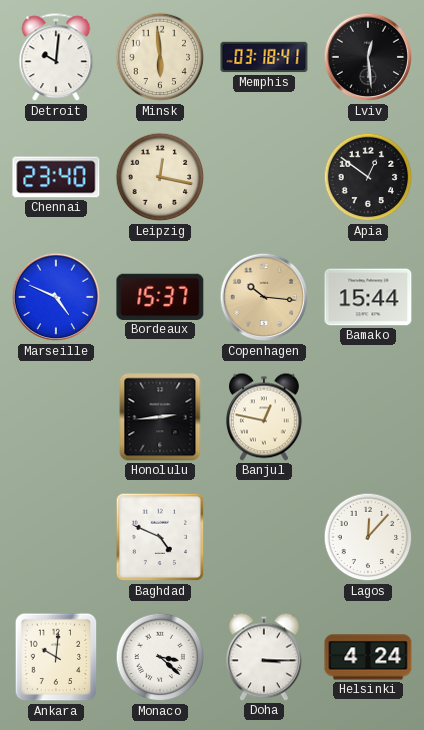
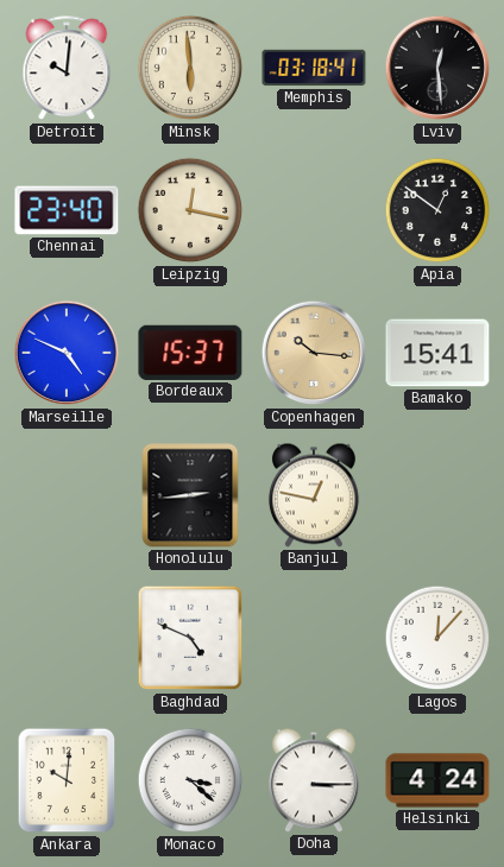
Bamako: 15:44 -> 15:41
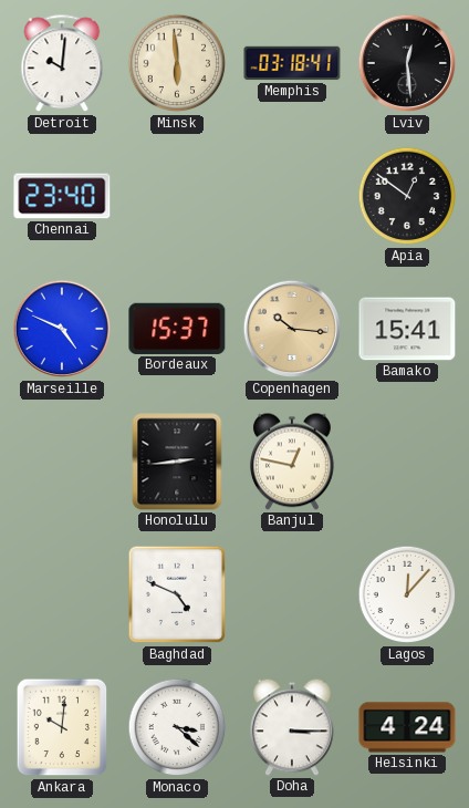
Leipzig: 12:17 -> none
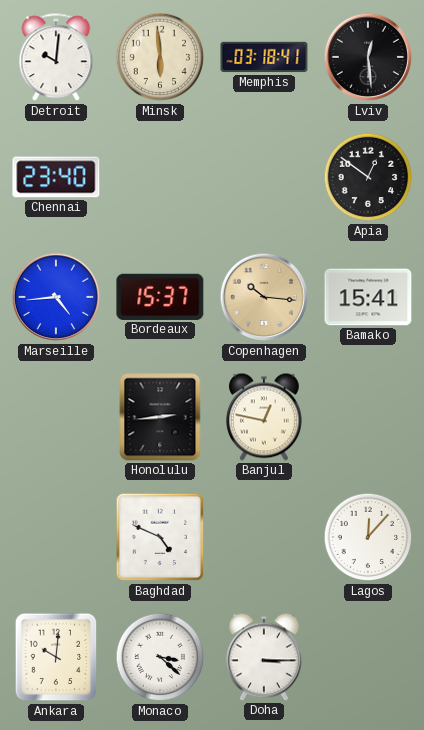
Marseille: 4:49 -> 4:44
Helsinki: 4:24 -> none
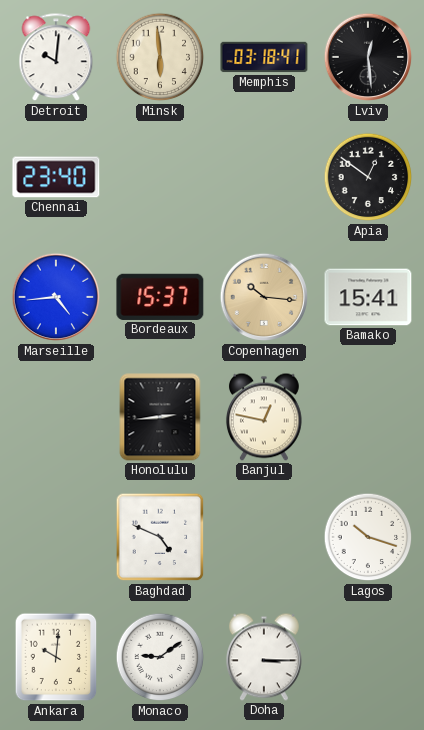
Lagos: 12:07 -> 10:18
Monaco: 3:22 -> 9:09
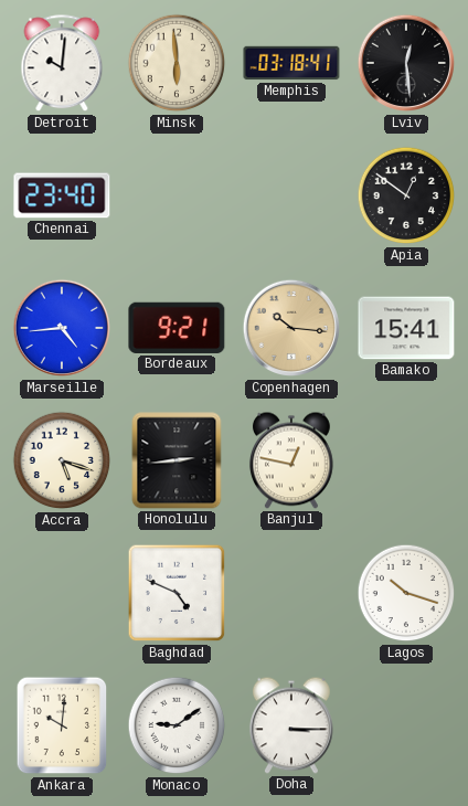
Bordeaux: 15:37 -> 9:21
Accra: none -> 5:18
